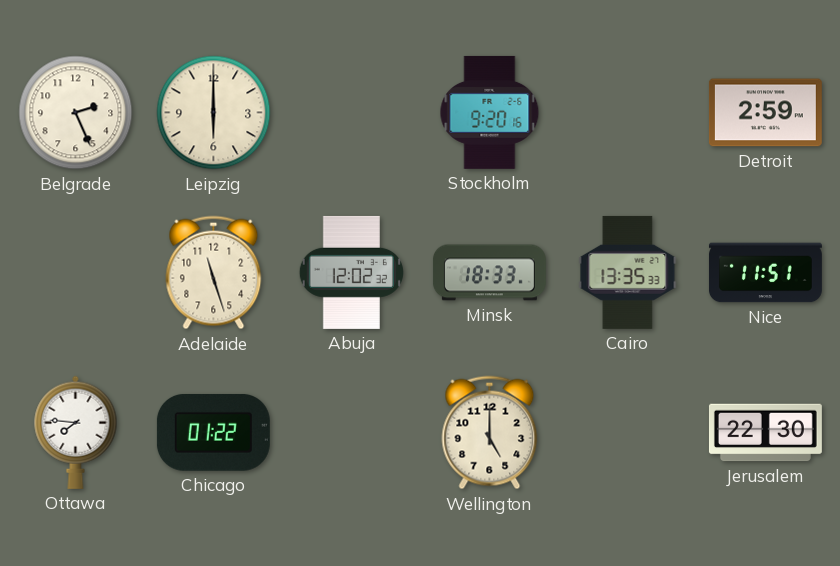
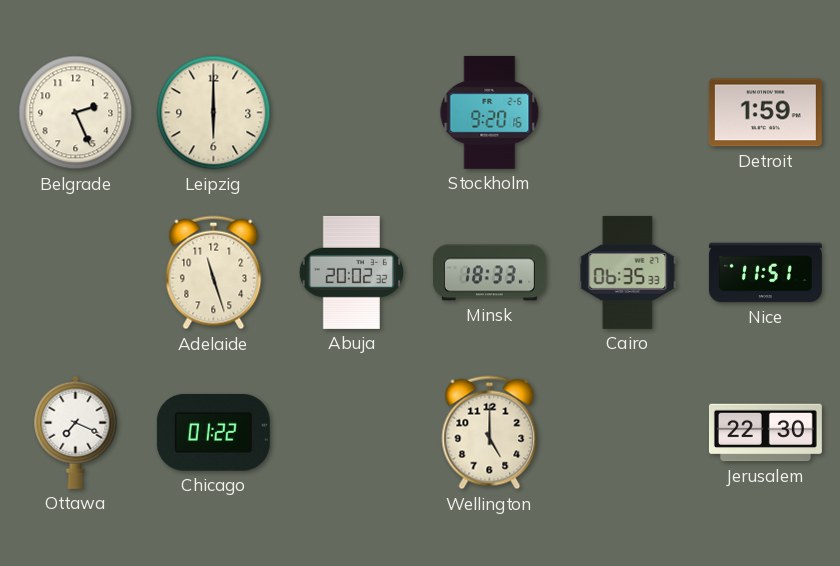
Detroit: 2:59 -> 1:59
Abuja: 12:02 -> 20:02
Cairo: 13:35 -> 06:35
Ottawa: 7:46 -> 7:19
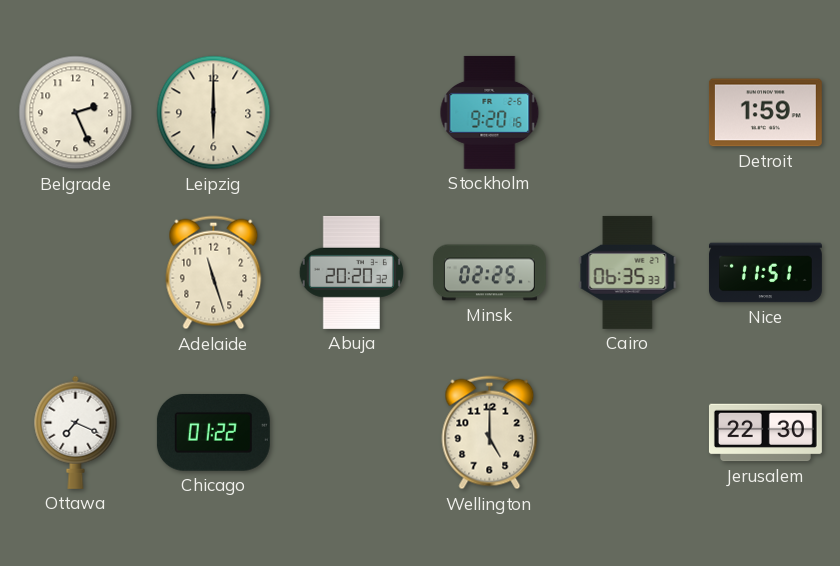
Abuja: 20:02 -> 20:20
Minsk: 18:33 -> 02:25
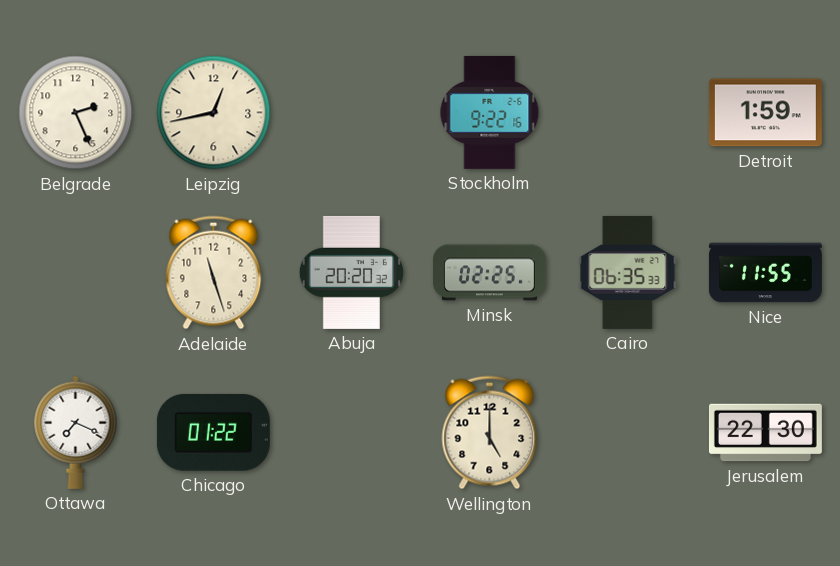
Leipzig: 6:00 -> 12:43
Stockholm: 9:20 -> 9:22
Nice: 11:51 -> 11:55
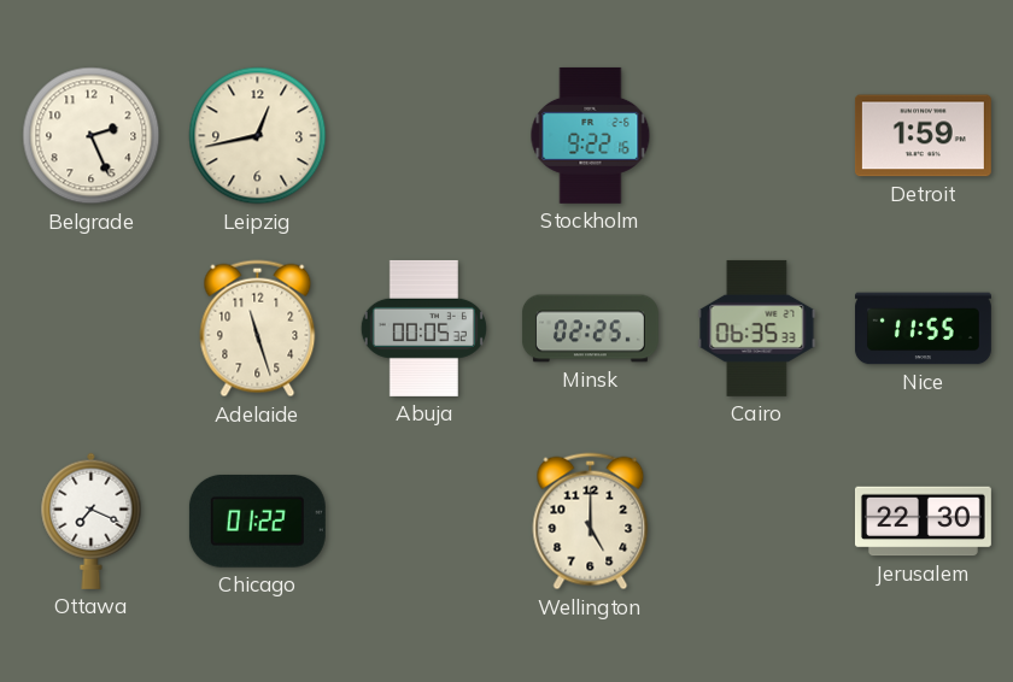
Abuja: 20:20 -> 00:05
